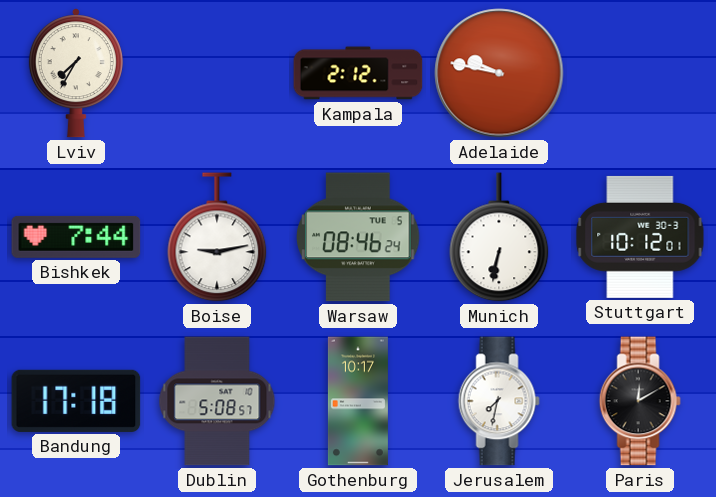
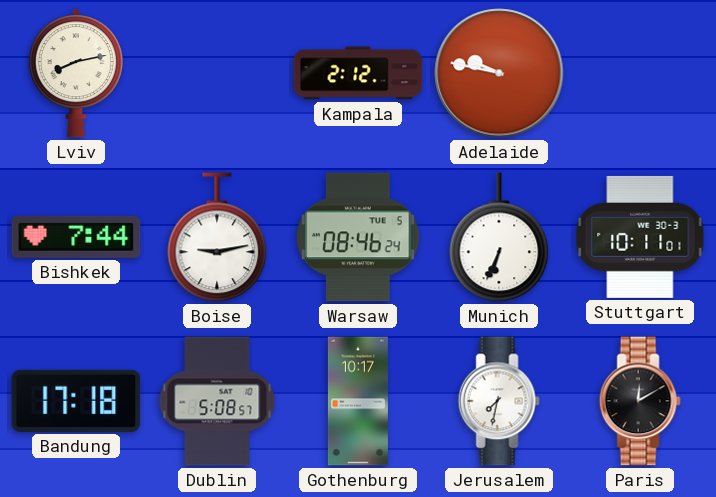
Lviv: 7:35 -> 8:13
Munich: 6:32 -> 6:34
Stuttgart: 10:12 -> 10:11
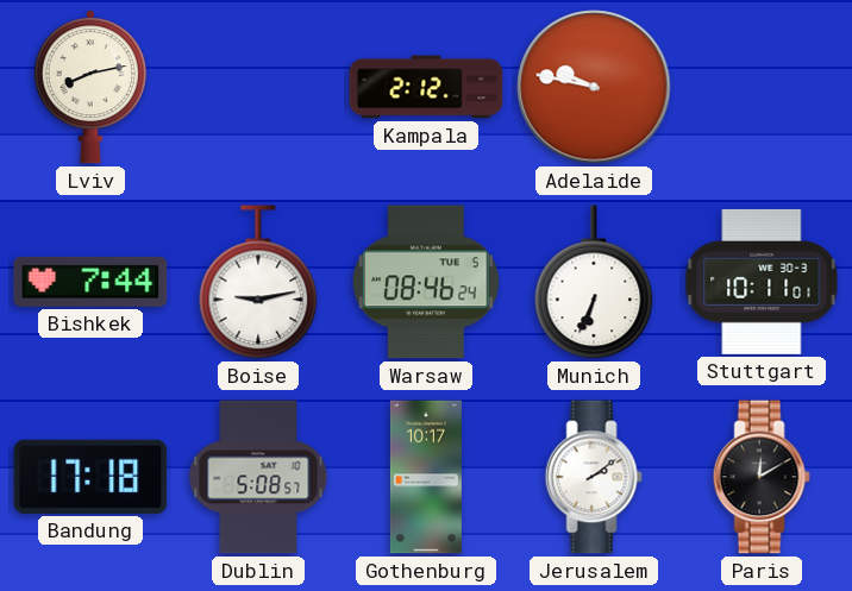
Jerusalem: 7:32 -> 2:09
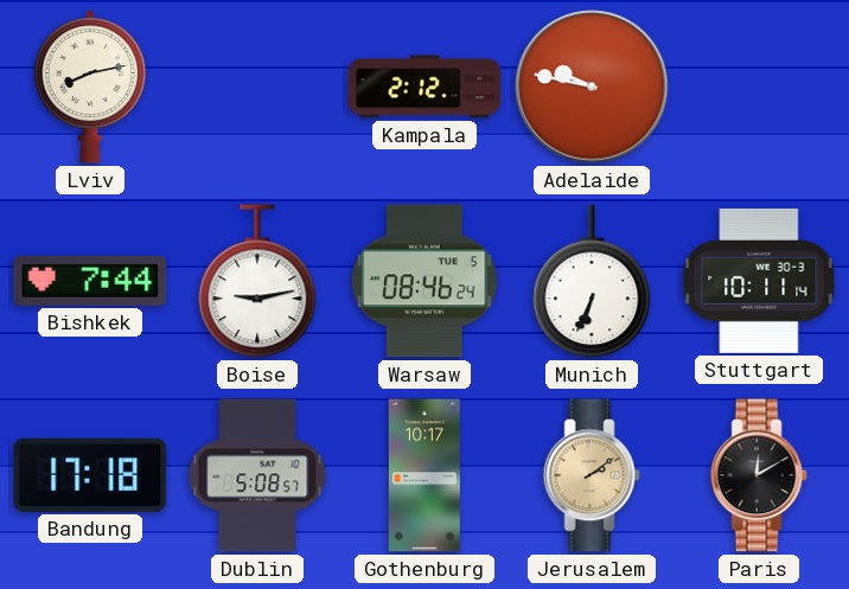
Stuttgart: 10:11:01 -> 10:11:14
Jerusalem dial: white -> champagne
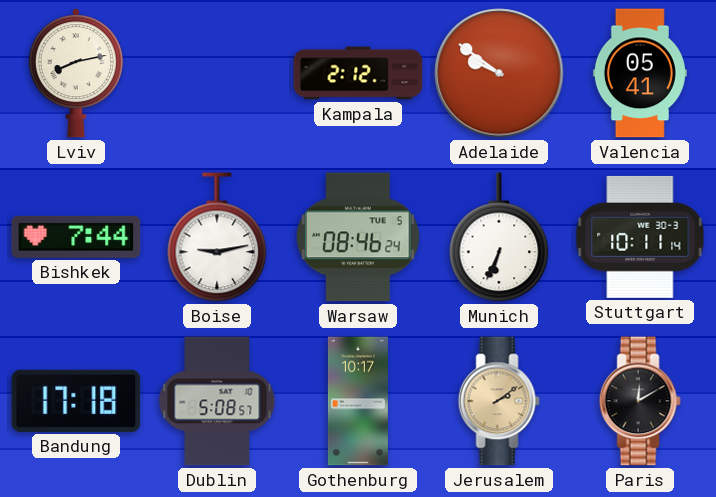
Adelaide: 9:47 -> 9:51
Valencia: none -> 05:41
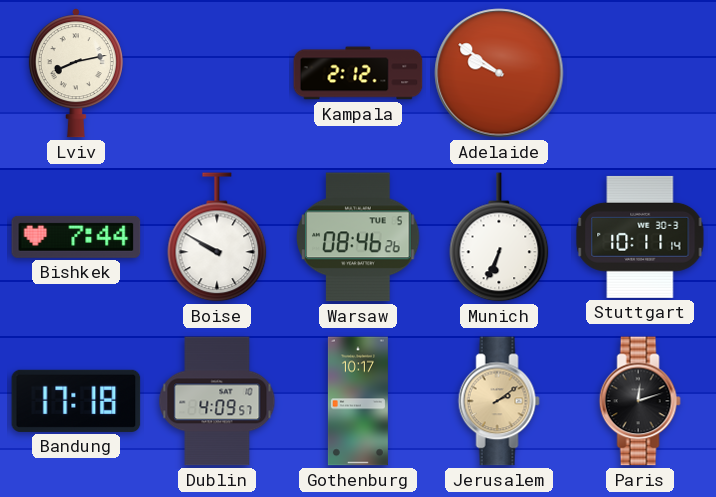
Valencia: 05:41 -> none
Boise: 9:13 -> 9:50
Warsaw: 08:46:24 -> 08:46:26
Dublin: 5:08 -> 4:09
Paris: 12:10 -> 12:12
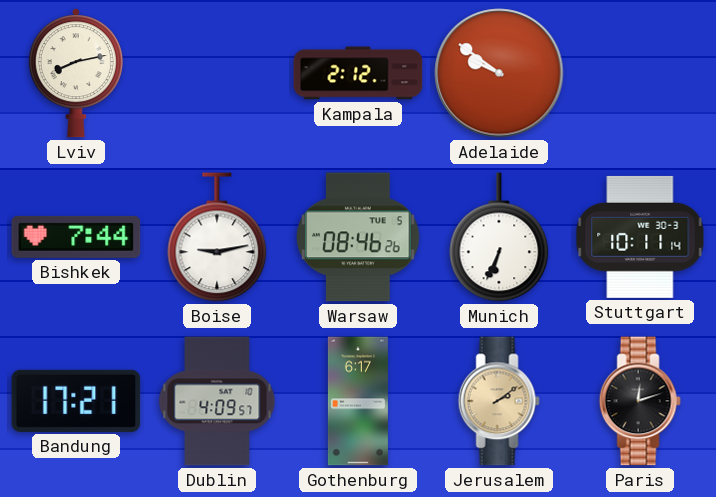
Boise: 9:50 -> 9:13
Bandung: 17:18 -> 17:21
Gothenburg: 10:17 -> 6:17
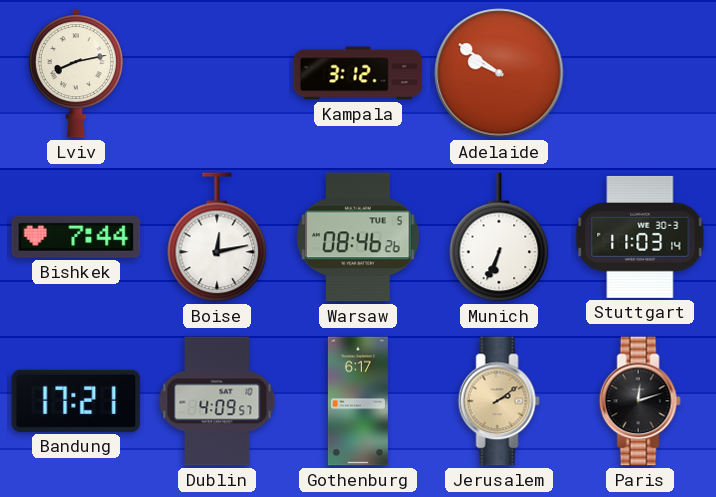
Kampala: 2:12 -> 3:12
Boise: 9:13 -> 12:13
Stuttgart: 10:11 -> 11:03
